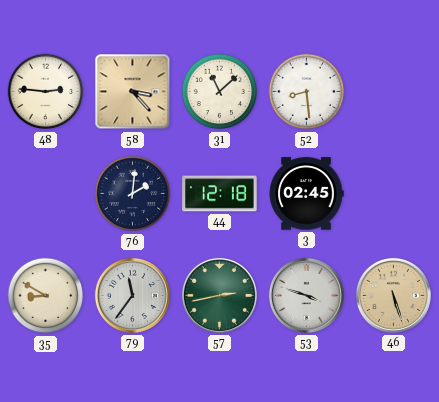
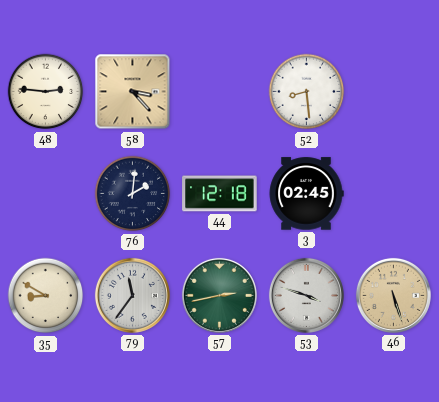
31: 11:08 -> none
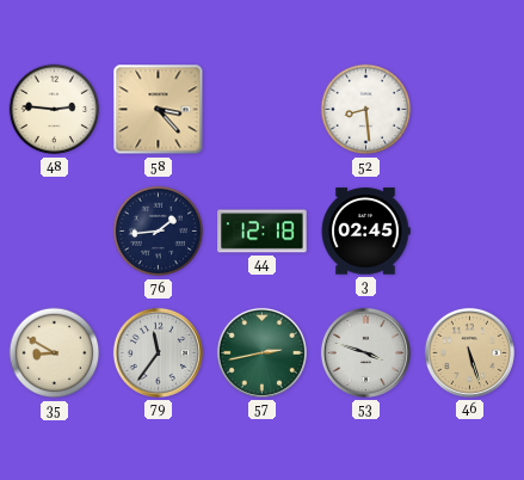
76: 2:01 -> 1:44
